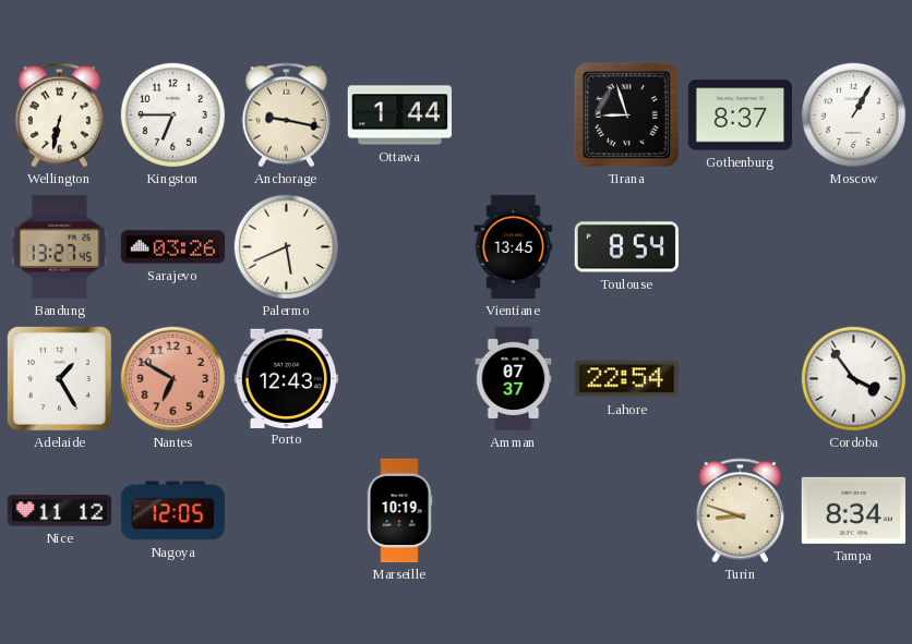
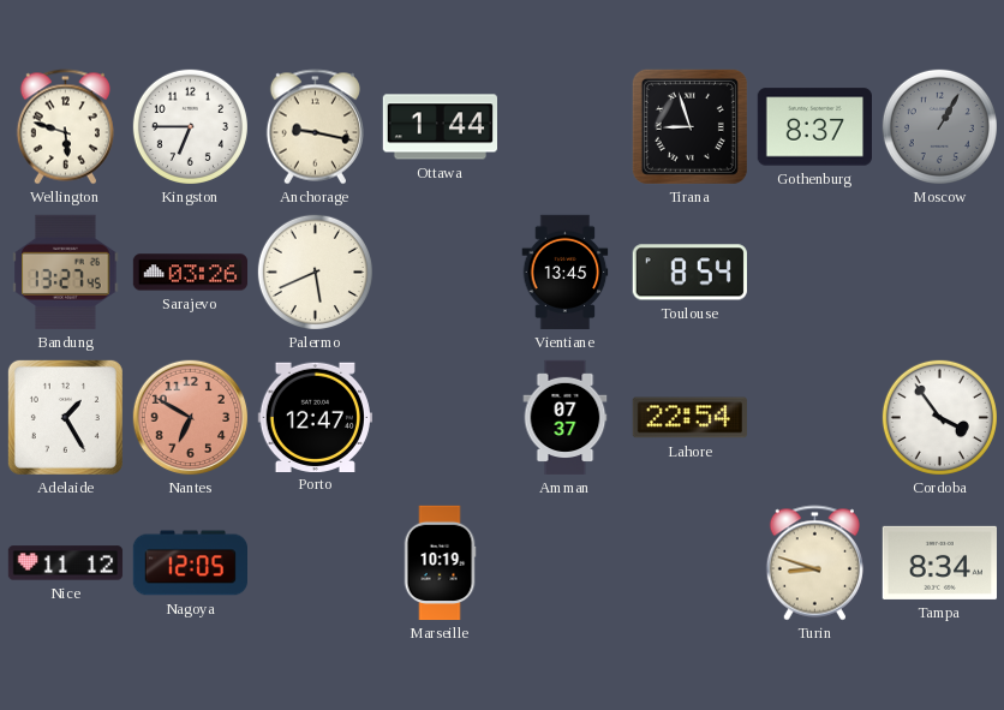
Wellington: 6:32 -> 5:48
Moscow dial: white -> grey
Porto: 12:43 -> 12:47
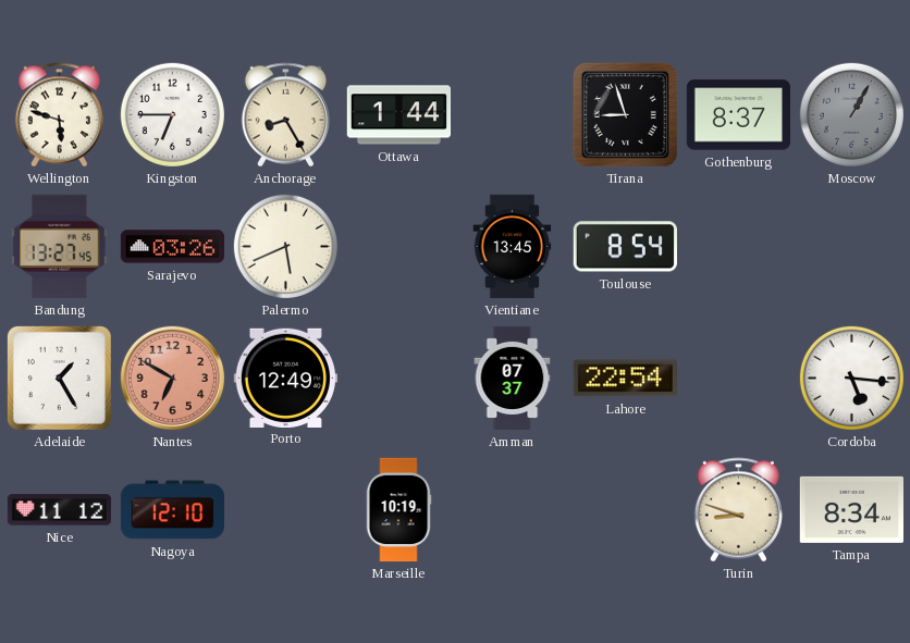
Anchorage: 9:17 -> 8:25
Porto: 12:47 -> 12:49
Cordoba: 3:54 -> 5:16
Nagoya: 12:05 -> 12:10
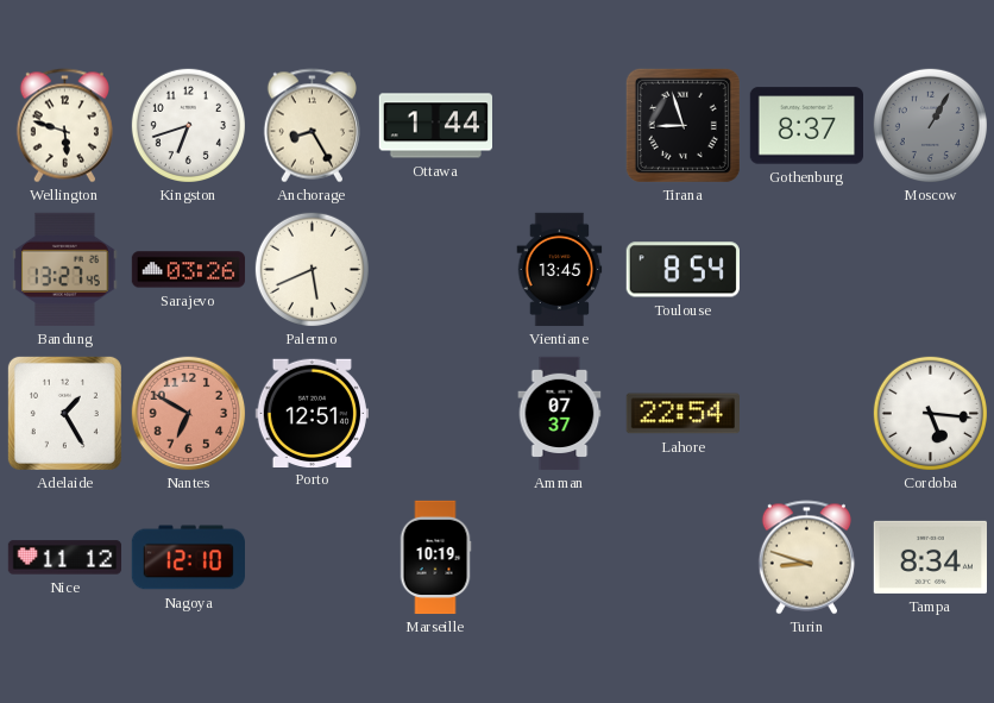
Kingston: 6:45 -> 6:42
Porto: 12:49 -> 12:51
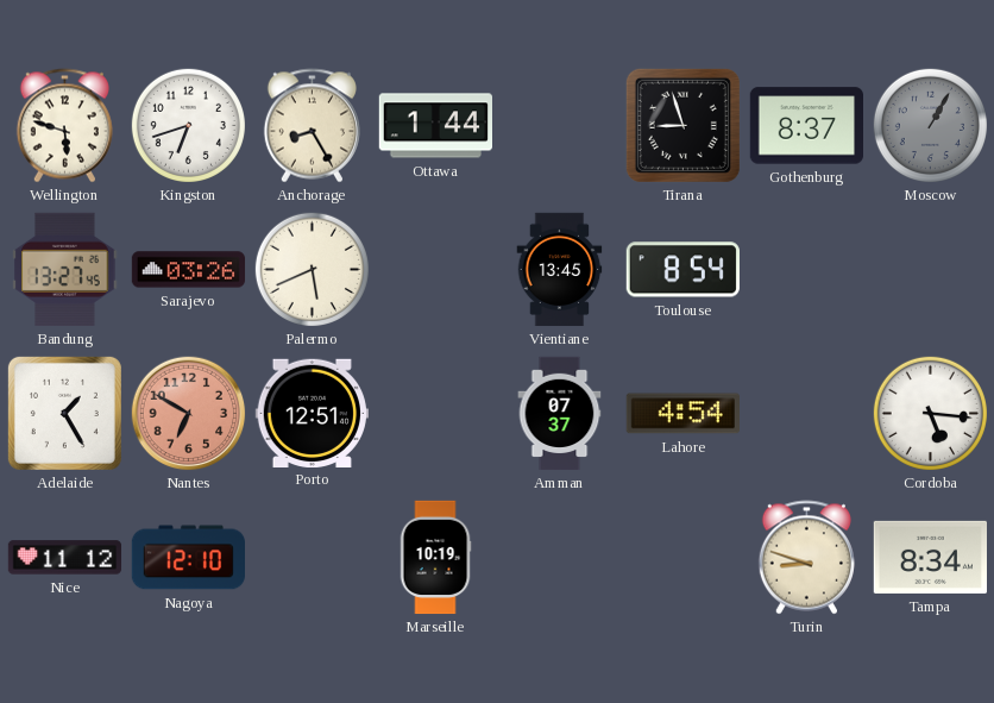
Lahore: 22:54 -> 4:54
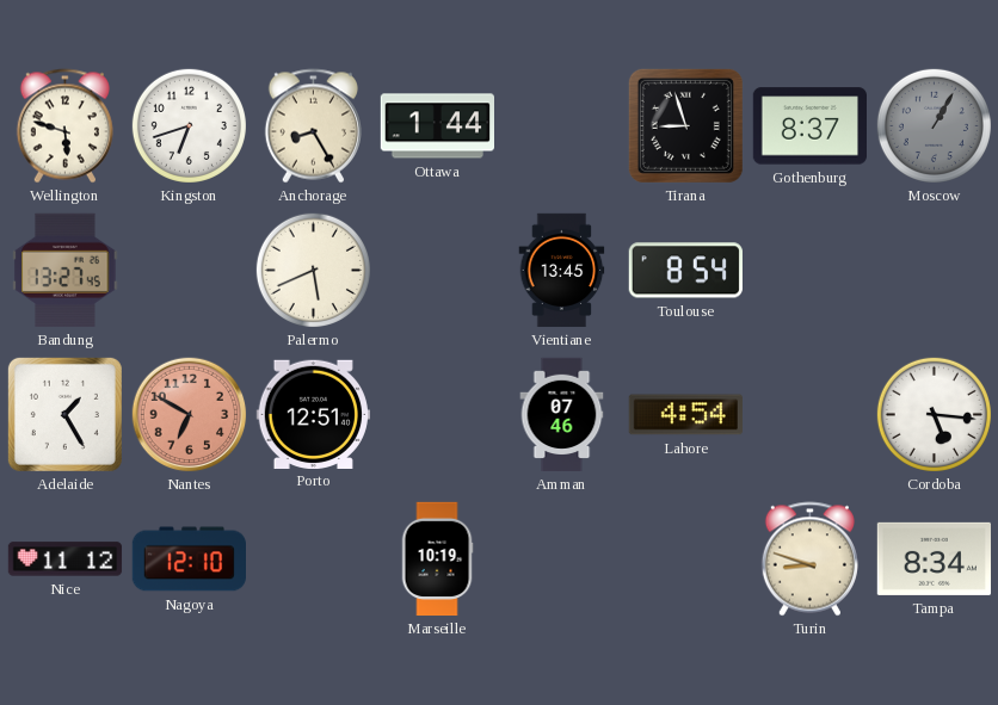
Sarajevo: 03:26 -> none
Amman: 07:37 -> 07:46
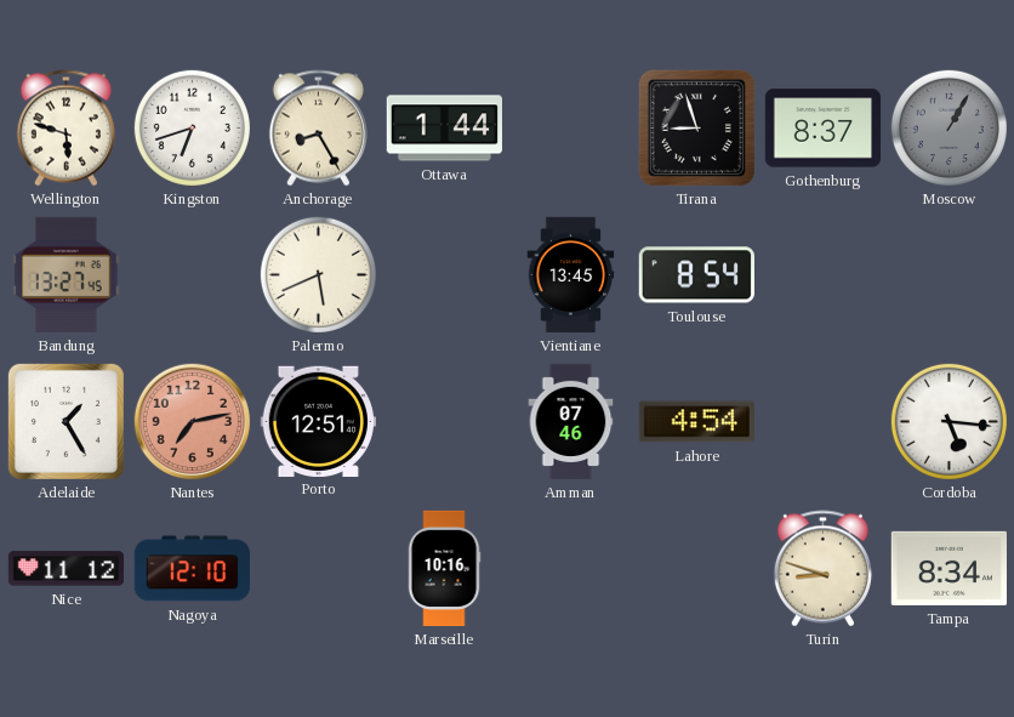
Nantes: 6:50 -> 7:13
Marseille: 10:19 -> 10:16
